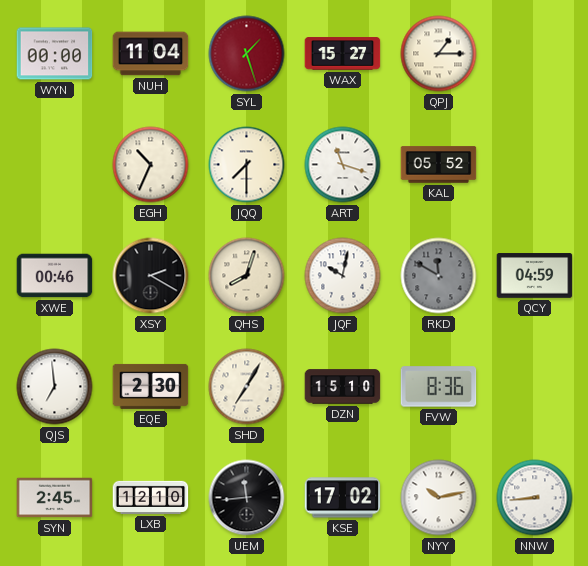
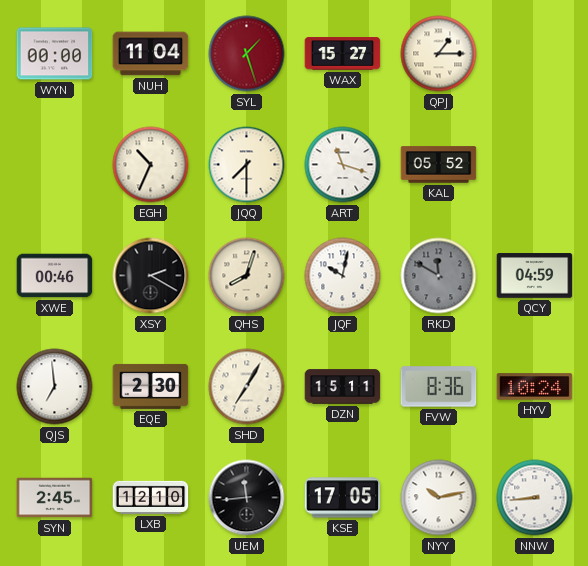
DZN: 15:10 -> 15:11
HYV: none -> 10:24
KSE: 17:02 -> 17:05
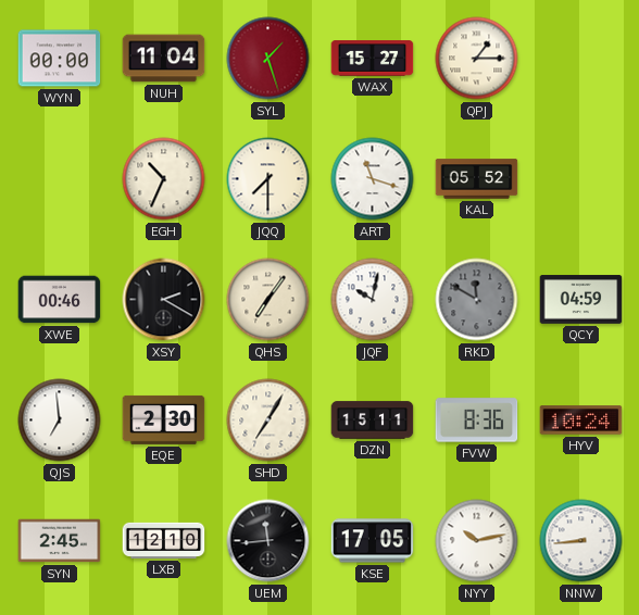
QHS: 8:03 -> 7:06
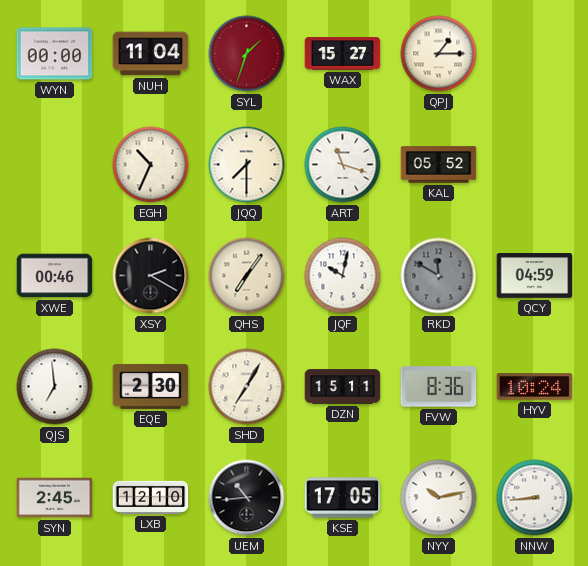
SYL: 1:27 -> 1:33
UEM: 11:44 -> 10:44
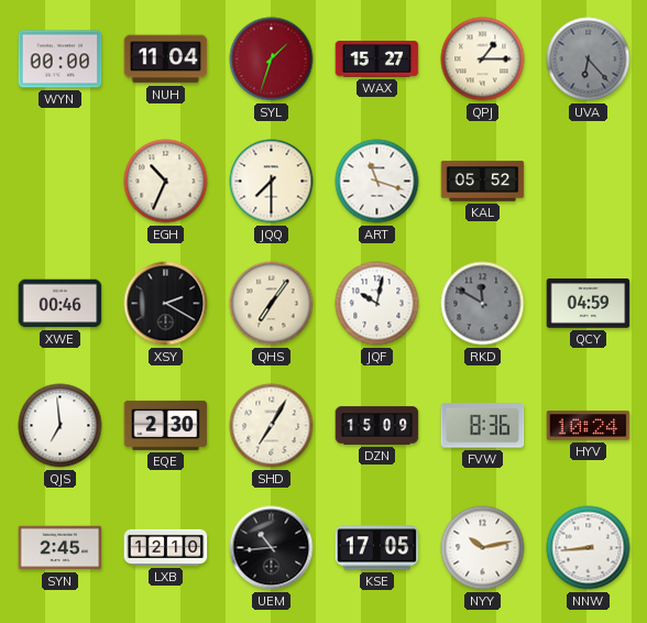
UVA: none -> 6:23
DZN: 15:11 -> 15:09
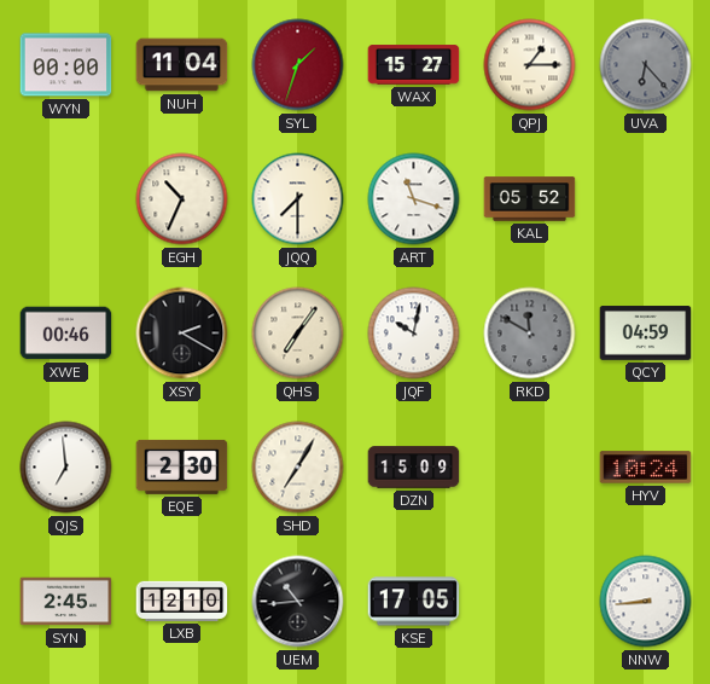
FVW: 8:36 -> none
NYY: 10:13 -> none
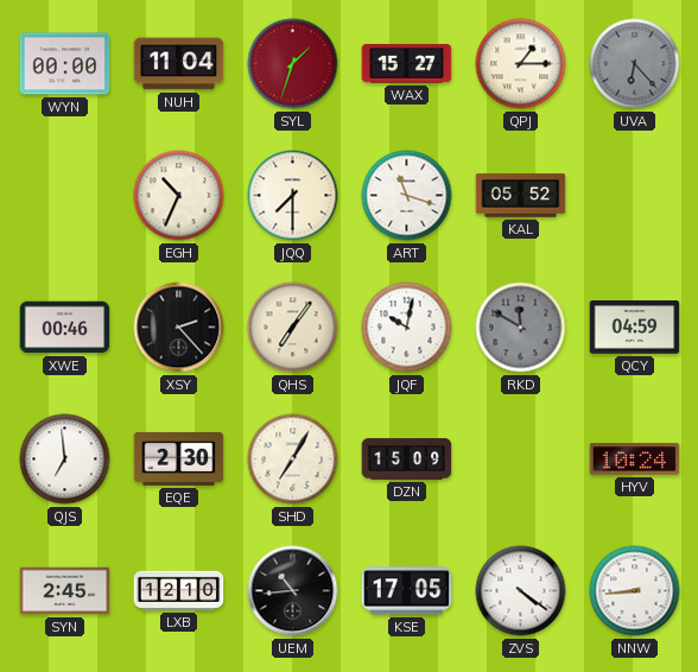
XSY: 2:20 -> 2:23
ZVS: none -> 4:21
